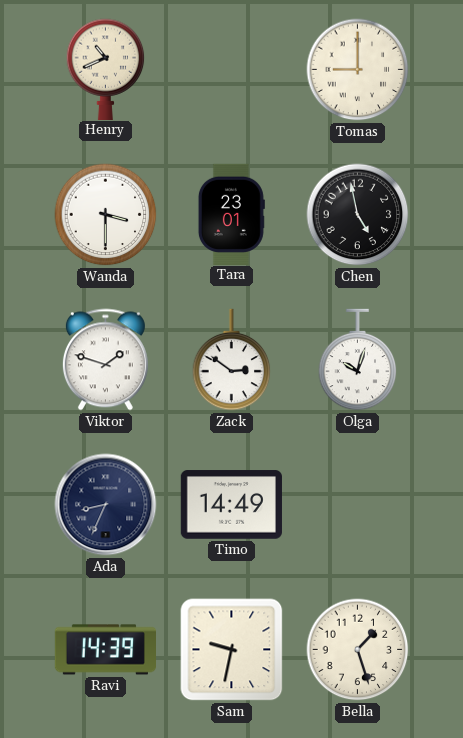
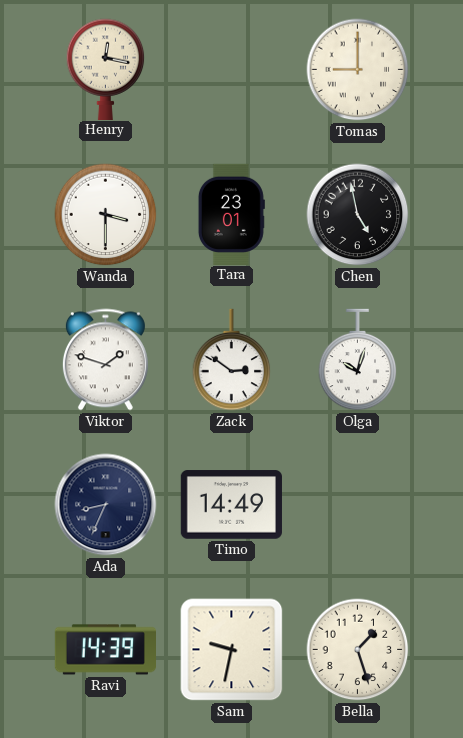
Henry: 10:41 -> 12:17
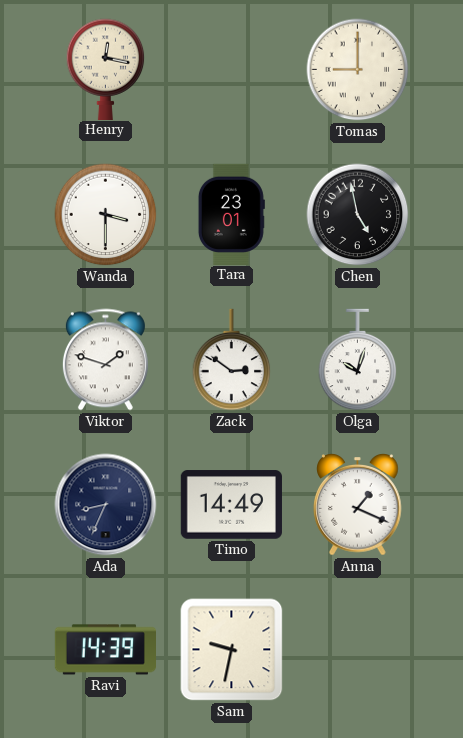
Anna: none -> 1:19
Bella: 1:27 -> none
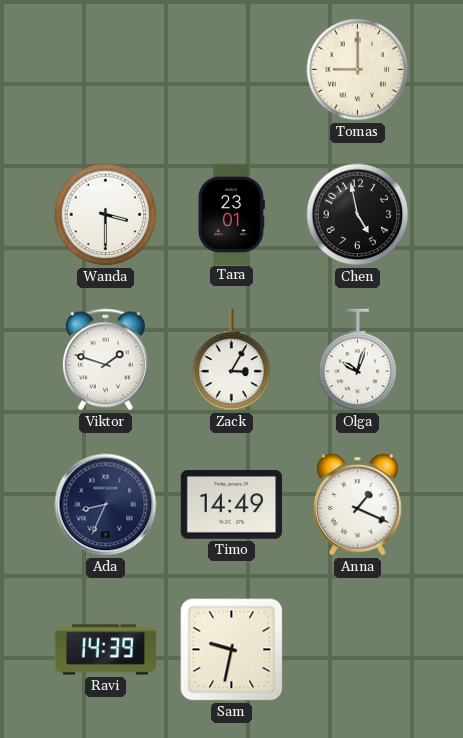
Henry: 12:17 -> none
Zack: 2:51 -> 3:05
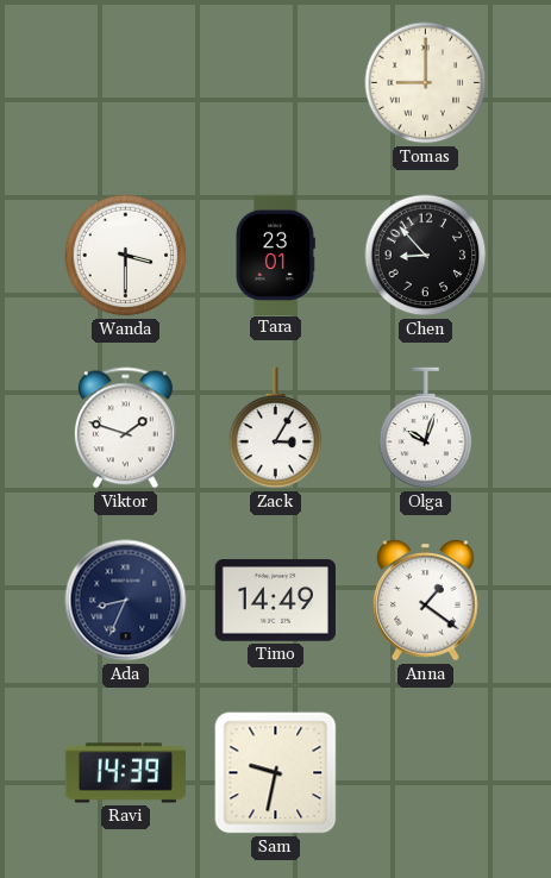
Chen: 4:58 -> 8:53
Anna: 1:19 -> 1:21
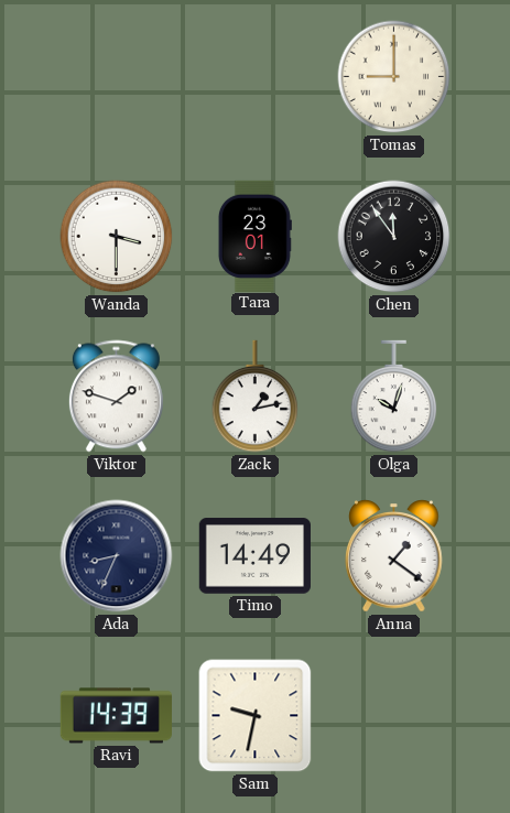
Chen: 8:53 -> 11:54
Zack: 3:05 -> 1:13
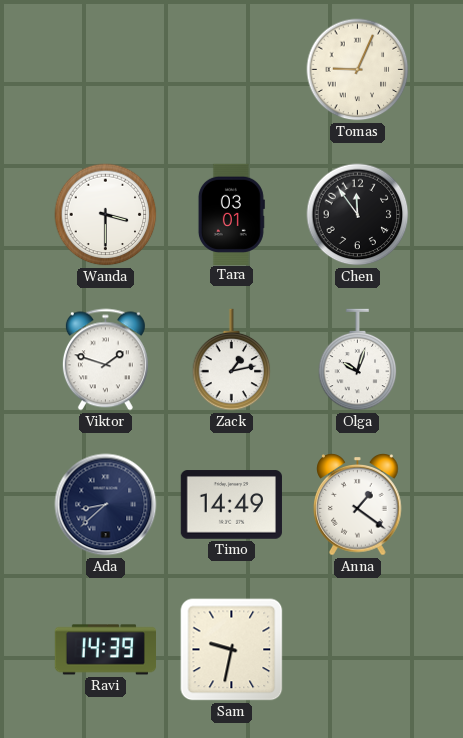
Tomas: 9:00 -> 9:04
Tara: 23:01 -> 03:01
Ada: 8:34 -> 8:38
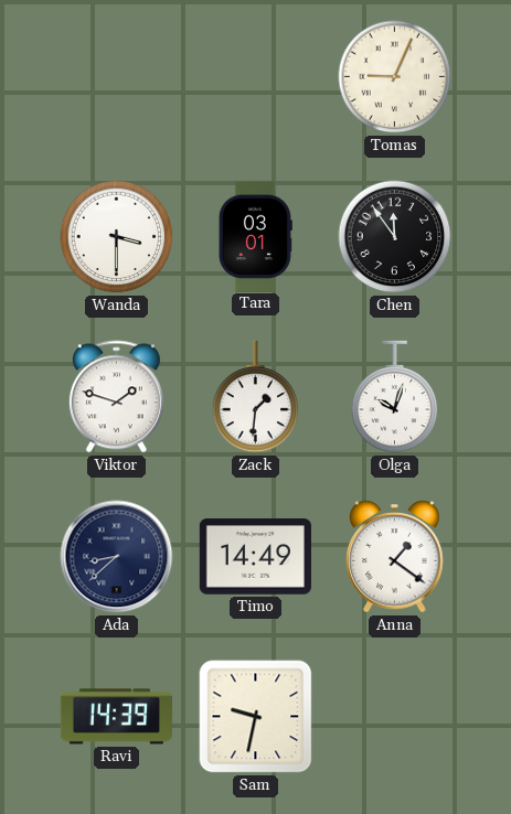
Zack: 1:13 -> 1:31
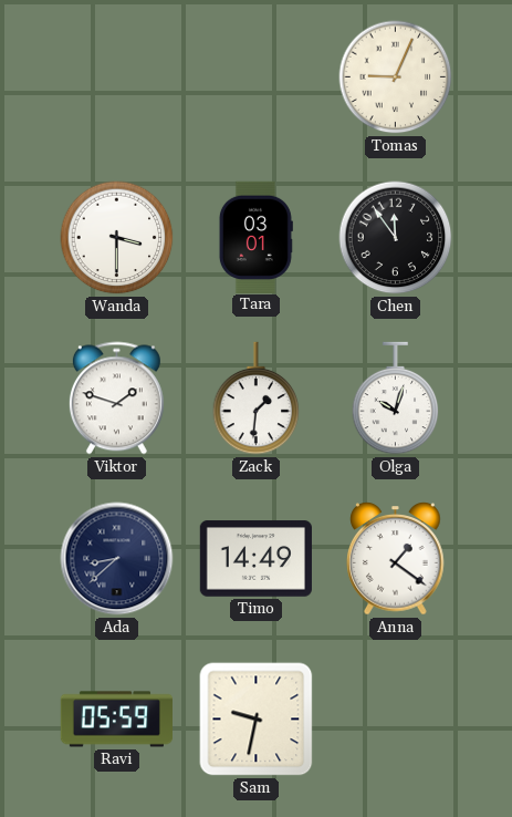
Ravi: 14:39 -> 05:59
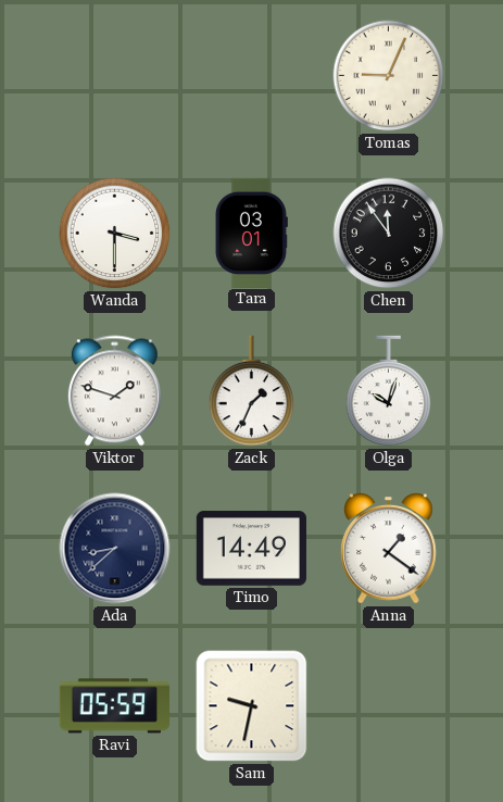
Zack: 1:31 -> 1:34
